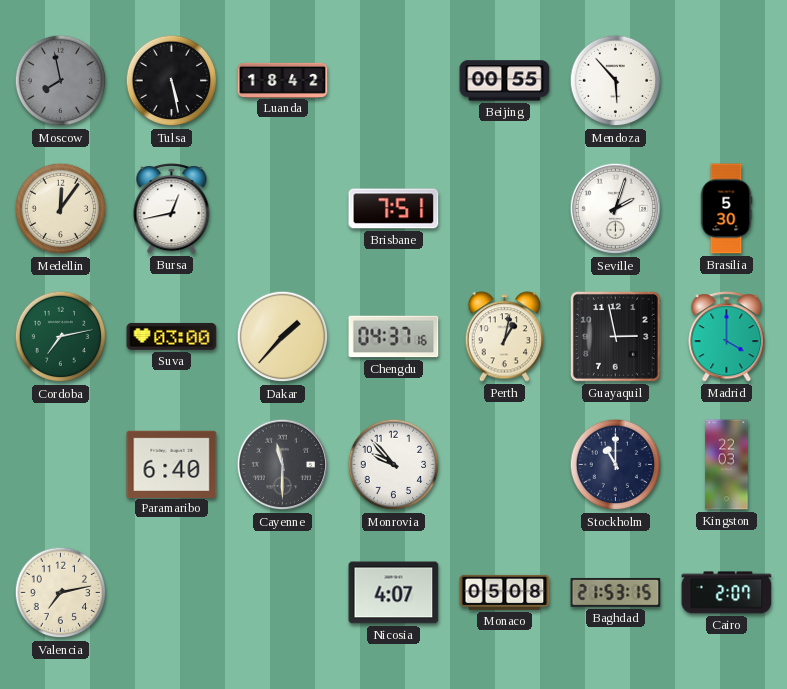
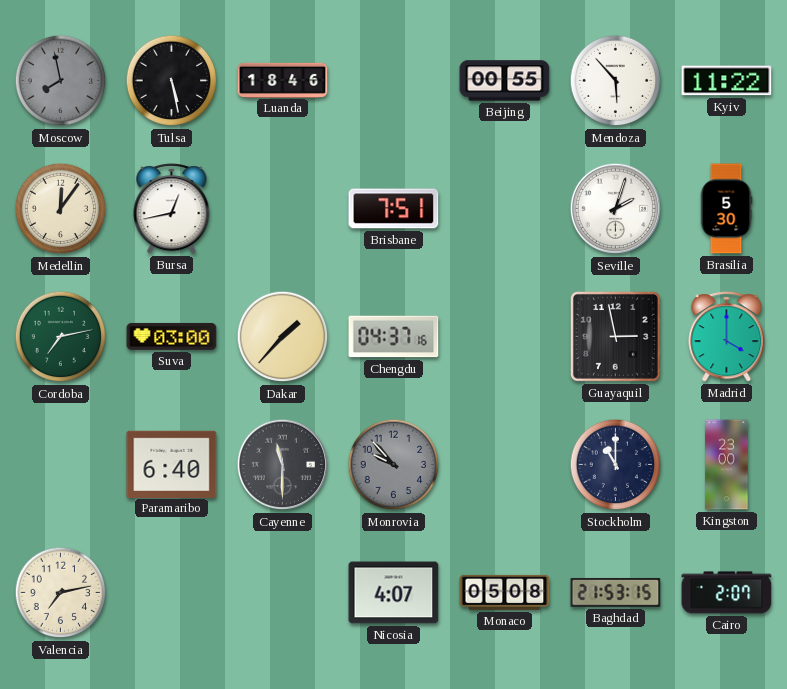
Luanda: 18:42 -> 18:46
Kyiv: none -> 11:22
Perth: 1:02 -> none
Monrovia dial: white -> grey
Kingston: 22:03 -> 23:00
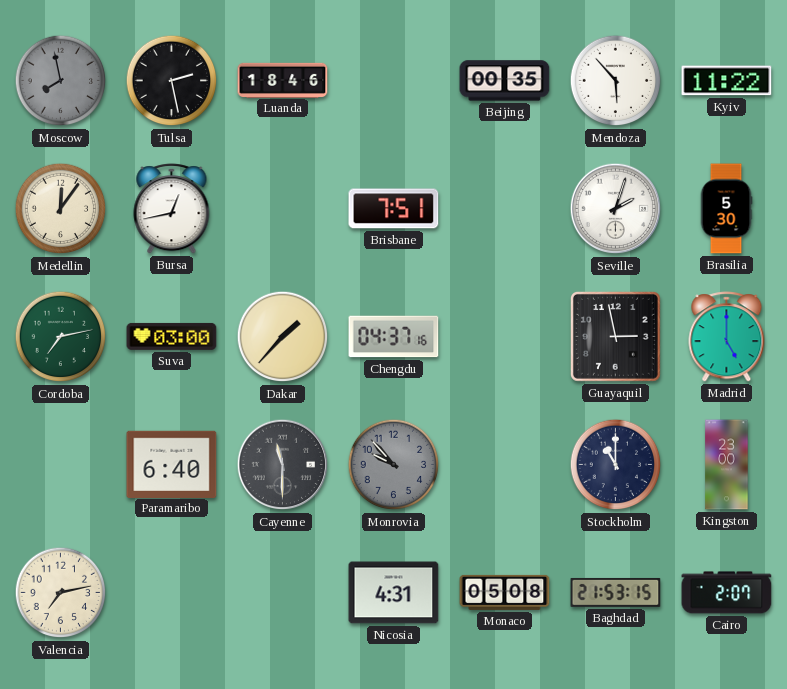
Tulsa: 5:28 -> 2:28
Beijing: 00:55 -> 00:35
Madrid: 4:00 -> 5:00
Nicosia: 4:07 -> 4:31
